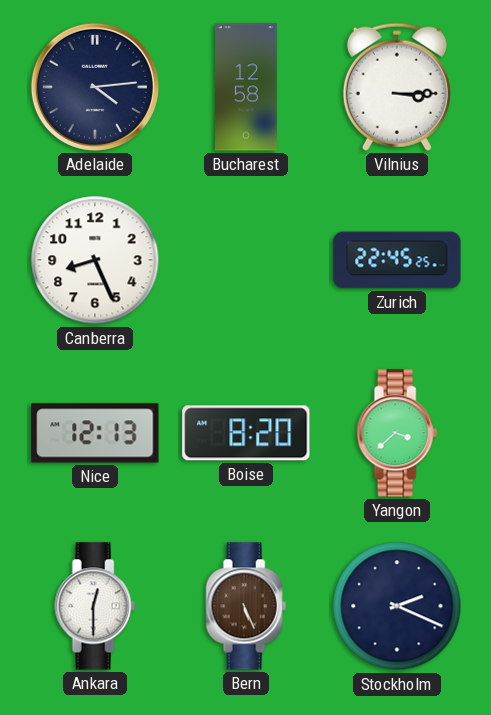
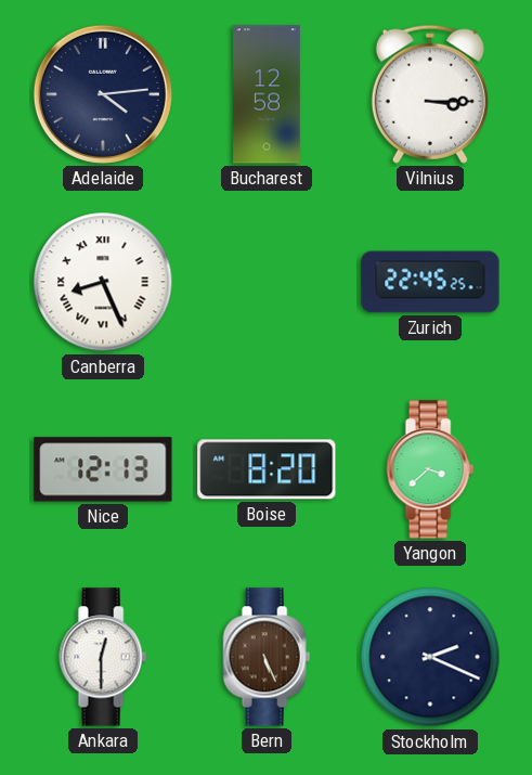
Canberra numerals: Arabic -> Roman
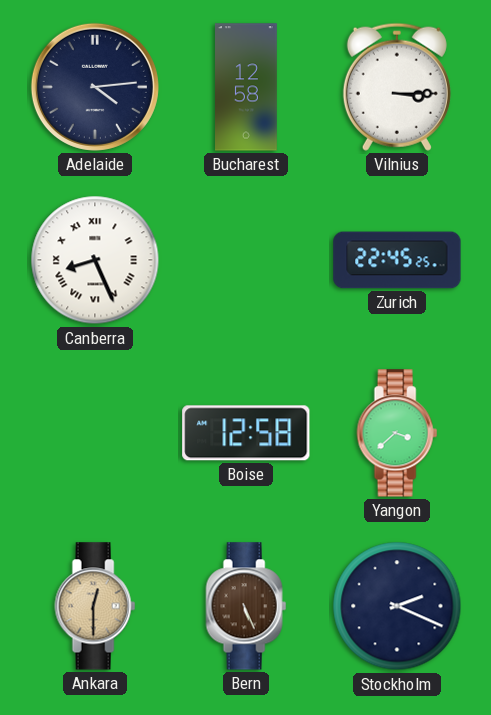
Nice: 12:13 -> none
Boise: 8:20 -> 12:58
Ankara dial: white -> champagne
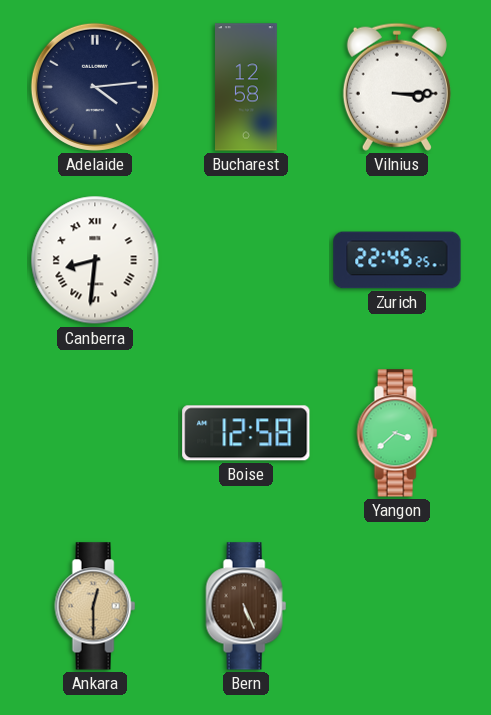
Canberra: 8:26 -> 8:31
Stockholm: 2:19 -> none
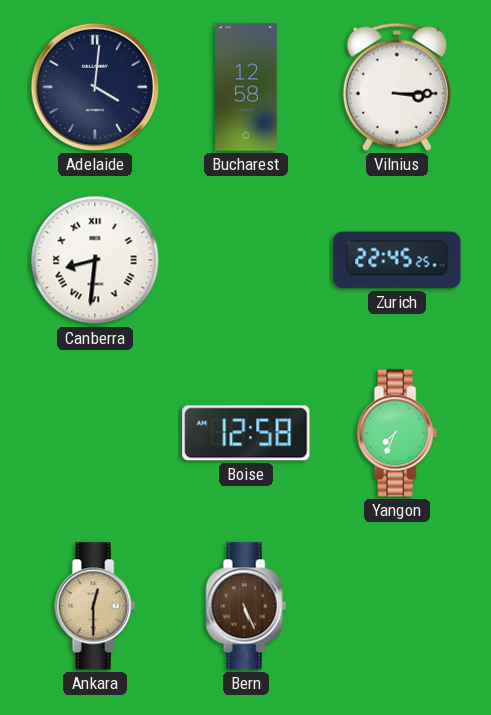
Adelaide: 4:14 -> 4:01
Yangon: 3:38 -> 7:34
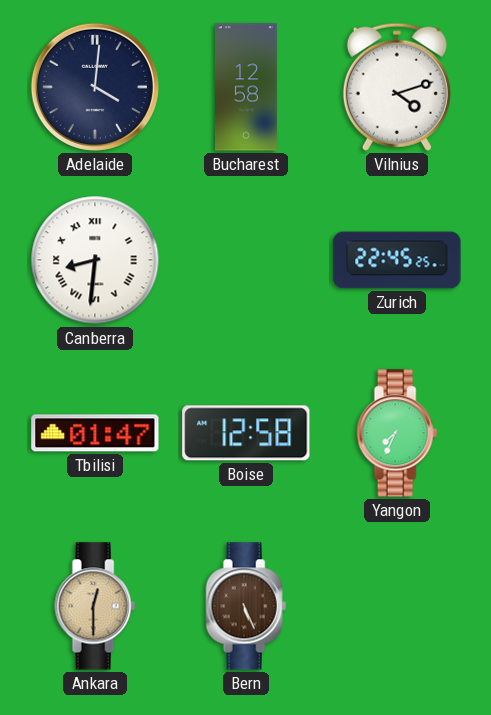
Vilnius: 3:15 -> 4:12
Tbilisi: none -> 01:47
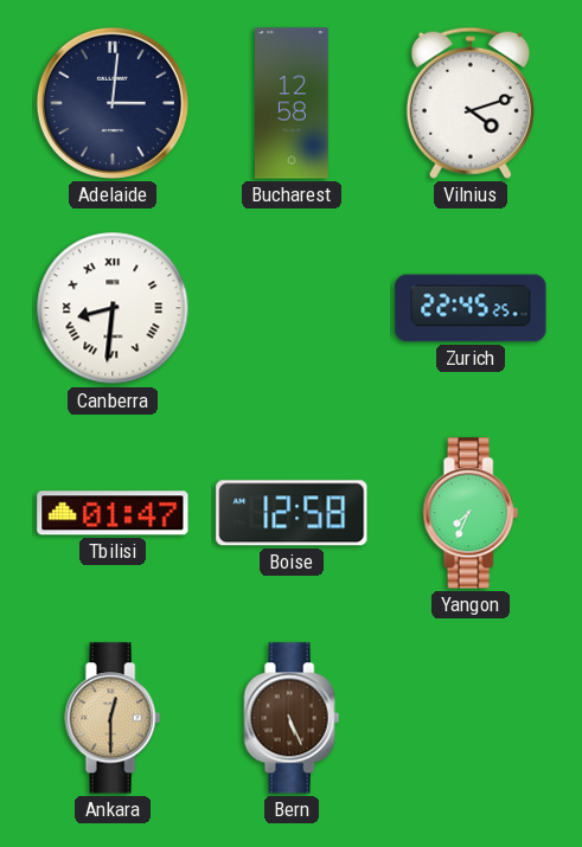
Adelaide: 4:01 -> 3:01
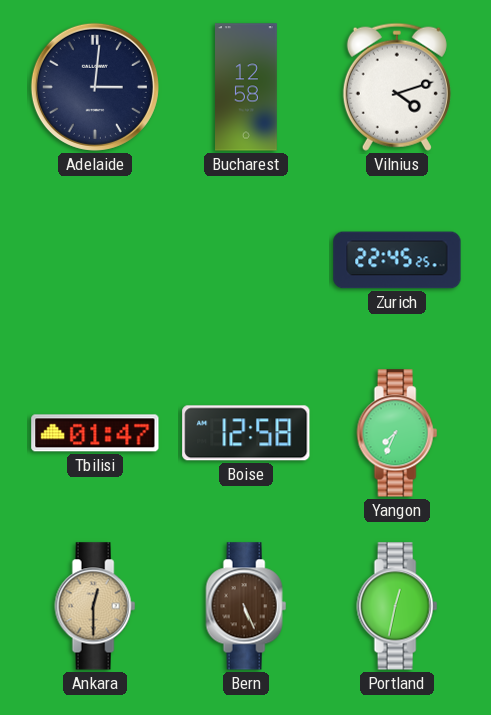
Canberra: 8:31 -> none
Portland: none -> 12:32
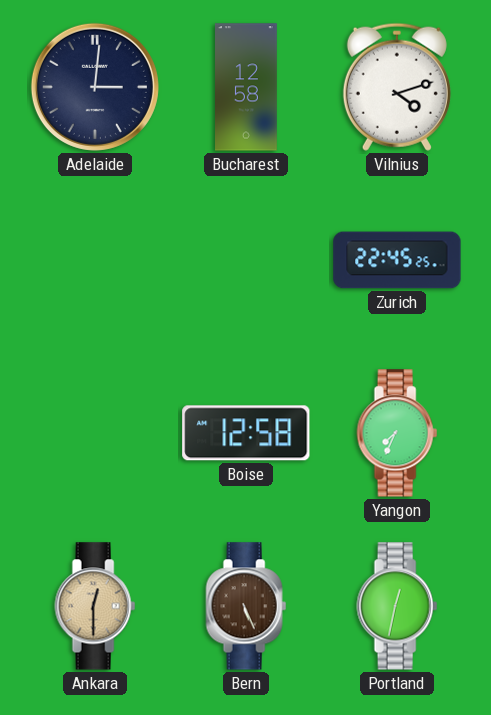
Tbilisi: 01:47 -> none
